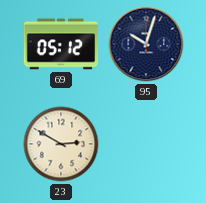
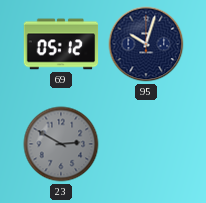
23 dial: cream -> grey
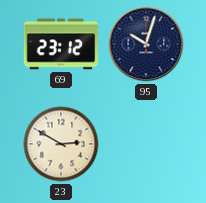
69: 05:12 -> 23:12
23 dial: grey -> cream
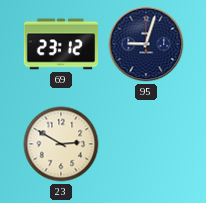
95: 10:03 -> 9:03
